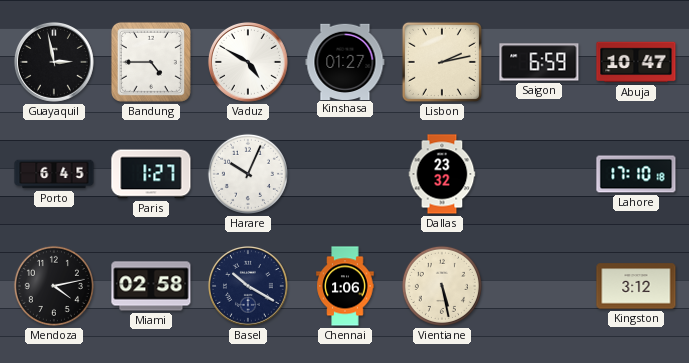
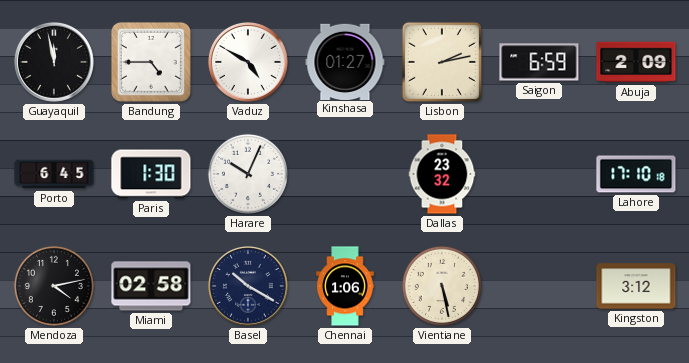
Guayaquil: 2:58 -> 11:58
Abuja: 10:47 -> 2:09
Paris: 1:27 -> 1:30
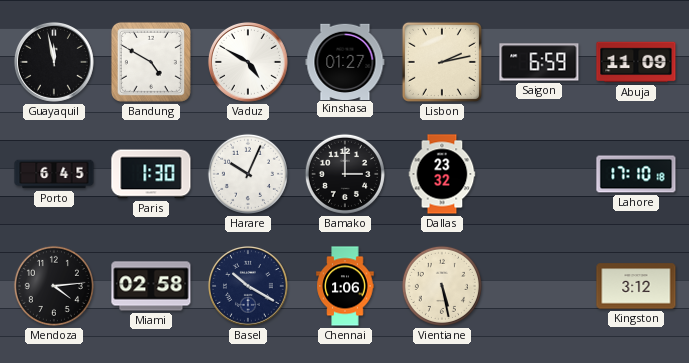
Bandung: 4:45 -> 4:50
Abuja: 2:09 -> 11:09
Bamako: none -> 3:00
Mendoza: 4:13 -> 4:14
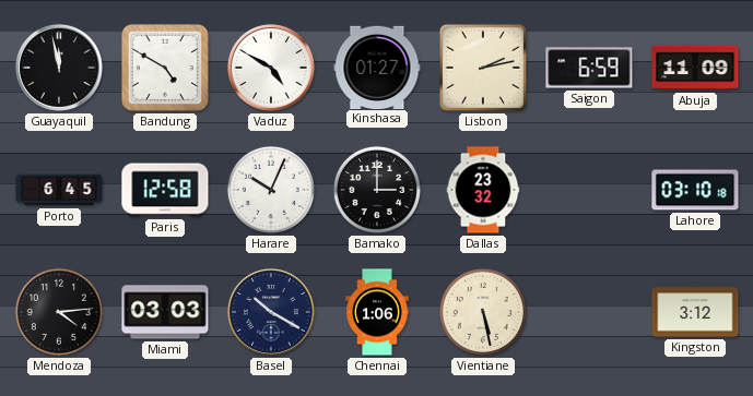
Paris: 1:30 -> 12:58
Lahore: 17:10 -> 03:10
Miami: 02:58 -> 03:03
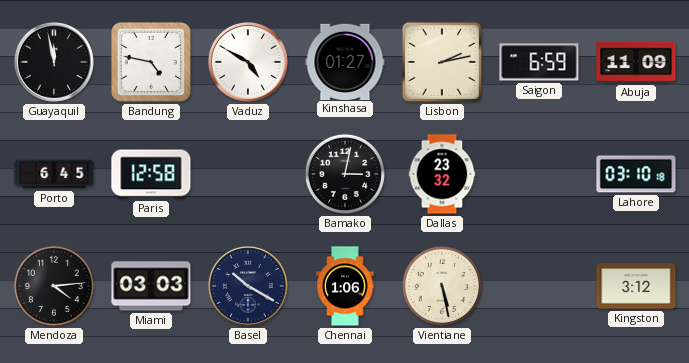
Bandung: 4:50 -> 4:47
Harare: 10:04 -> none
Bamako: 3:00 -> 3:02
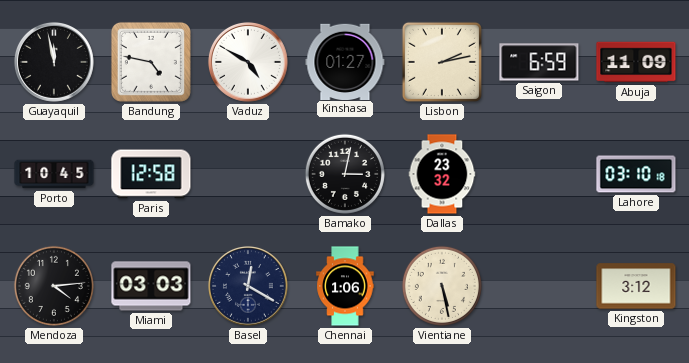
Porto: 6:45 -> 10:45
Basel: 10:20 -> 12:20
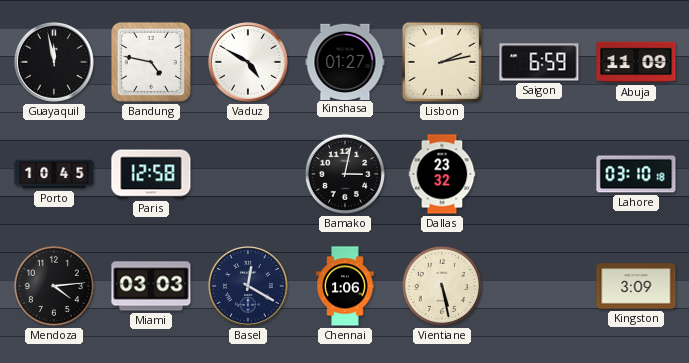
Kingston: 3:12 -> 3:09
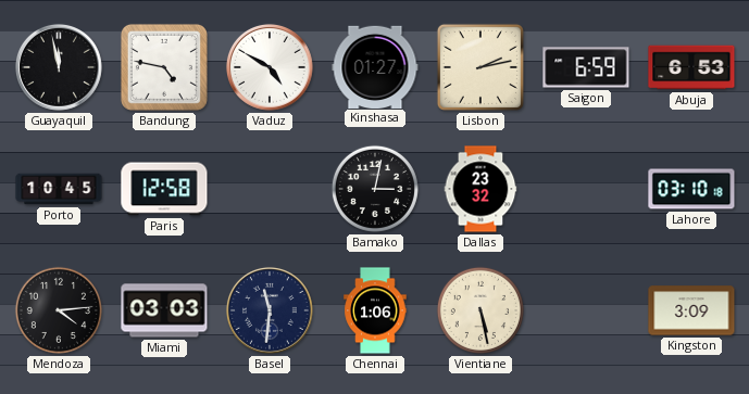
Abuja: 11:09 -> 6:53
Basel: 12:20 -> 11:31
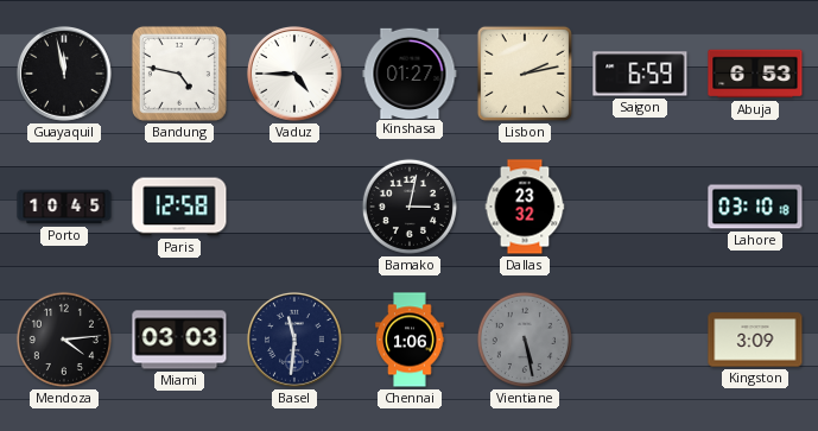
Vaduz: 4:50 -> 4:45
Vientiane dial: cream -> grey
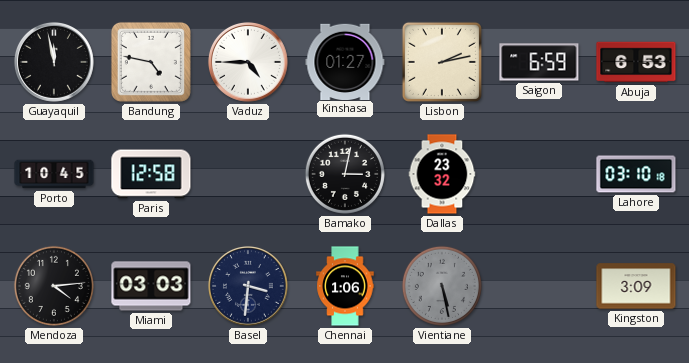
Basel: 11:31 -> 3:31
